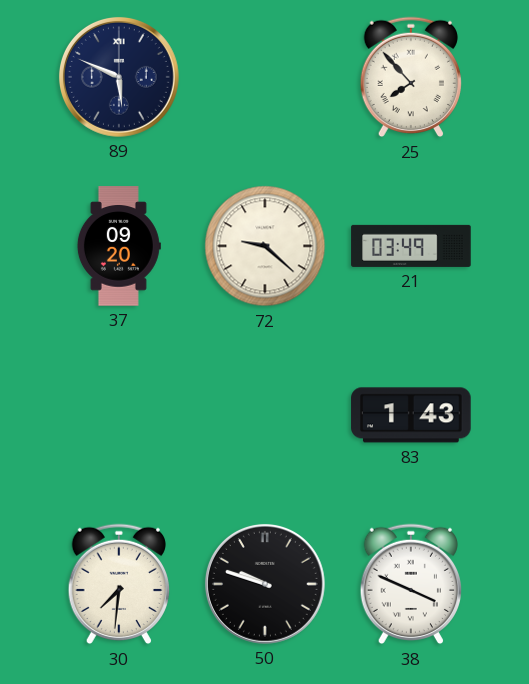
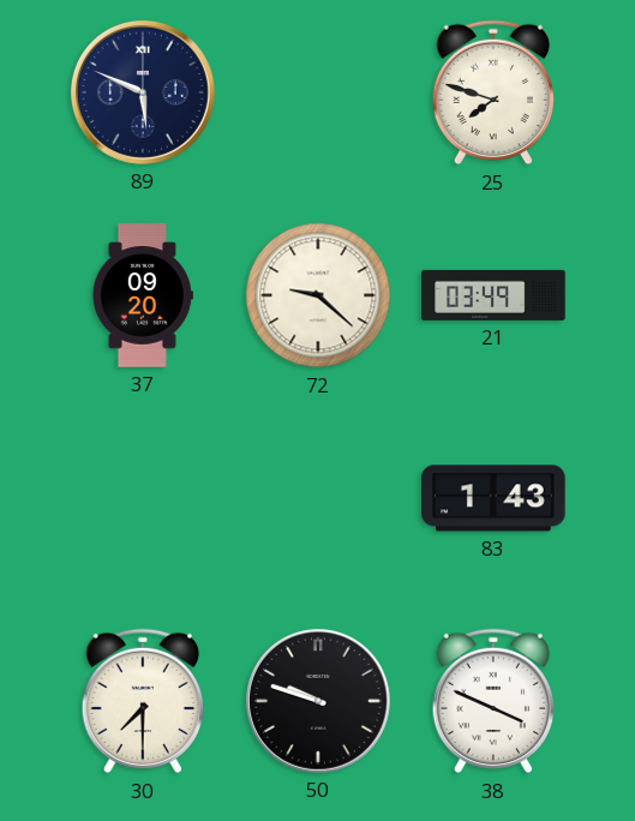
25: 7:53 -> 7:48
30: 7:31 -> 7:30
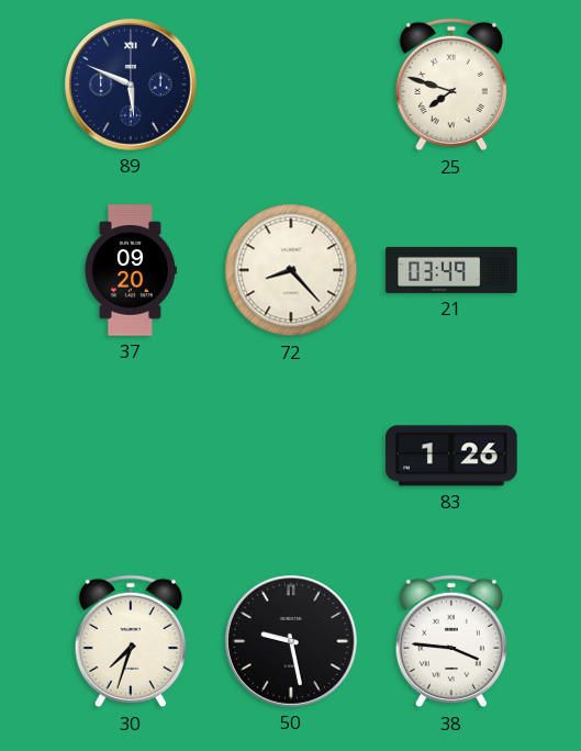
72: 9:22 -> 8:23
83: 1:43 -> 1:26
30: 7:30 -> 7:33
50: 9:48 -> 9:28
38: 3:49 -> 3:46
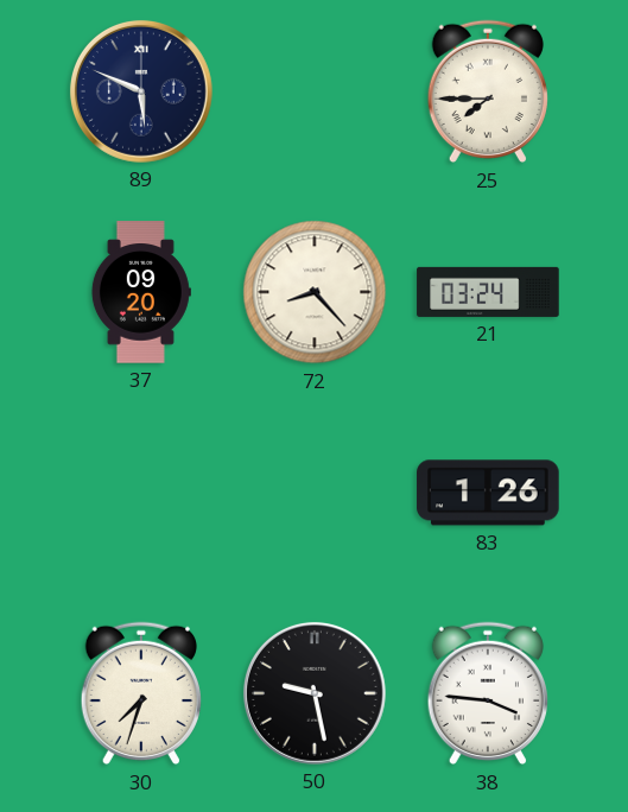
25: 7:48 -> 7:45
21: 03:49 -> 03:24
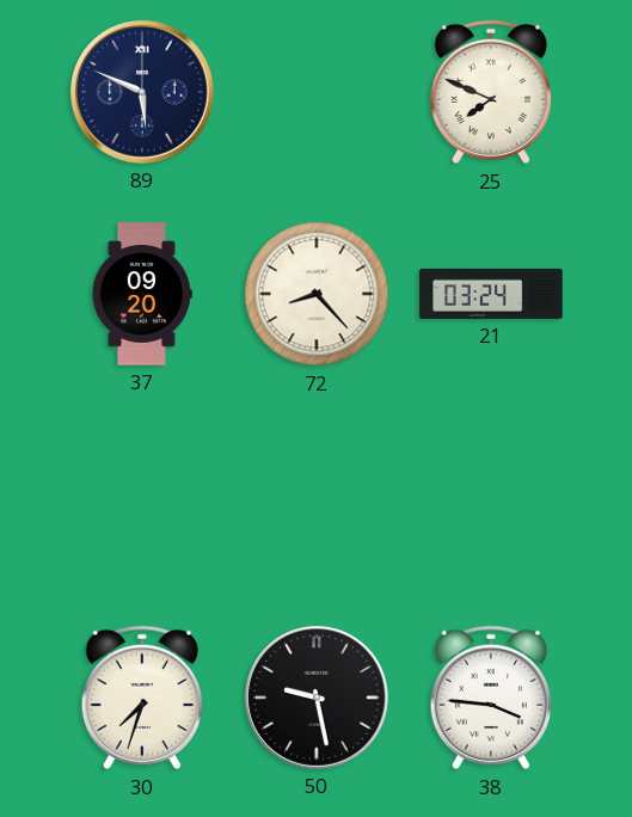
25: 7:45 -> 7:49
83: 1:26 -> none
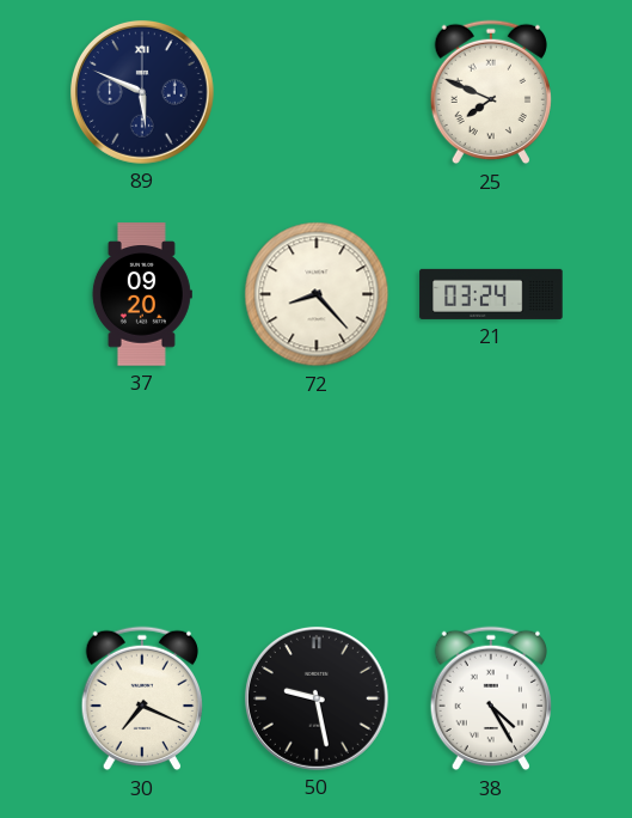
30: 7:33 -> 7:19
38: 3:46 -> 4:25
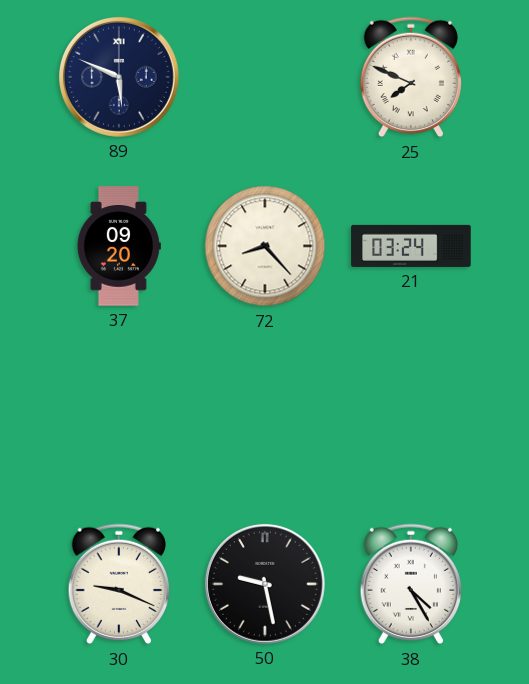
30: 7:19 -> 9:19
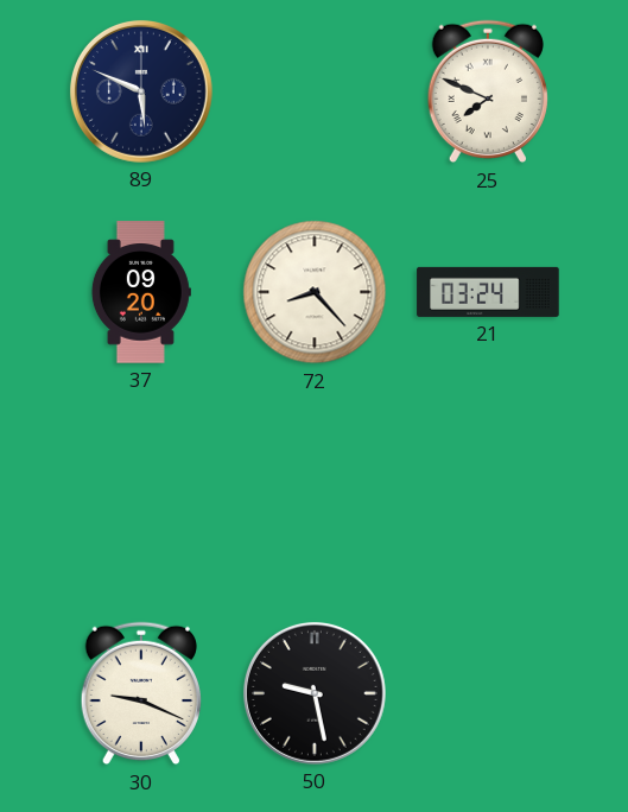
38: 4:25 -> none
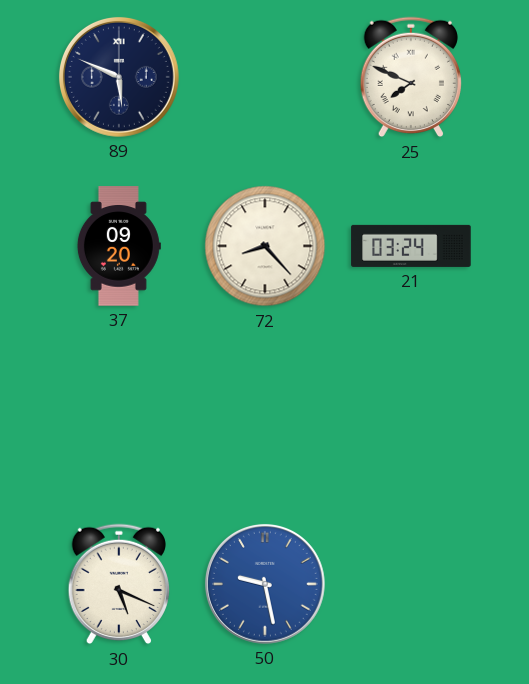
30: 9:19 -> 5:19
50 dial: black -> blue
